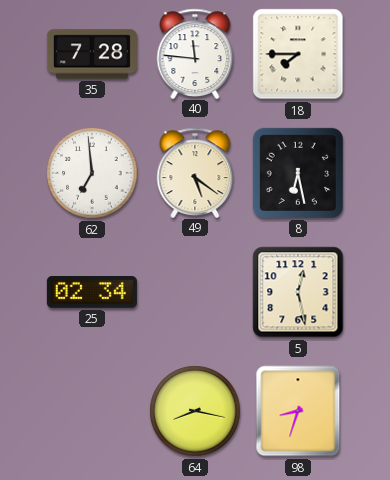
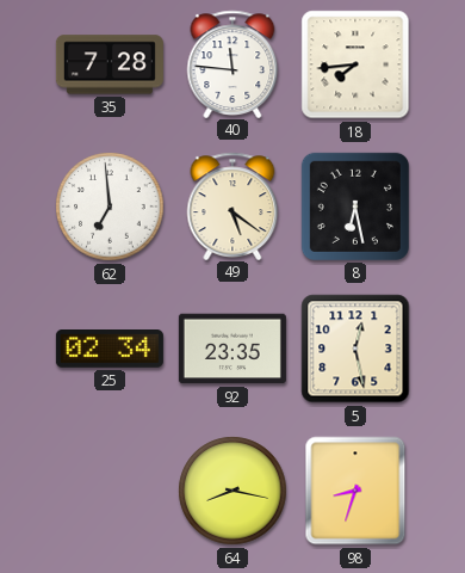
18: 7:45 -> 7:44
92: none -> 23:35
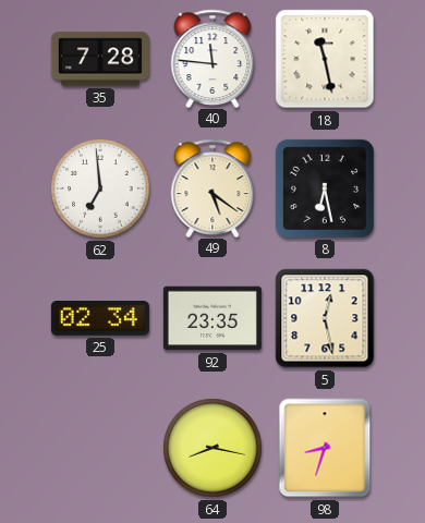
18: 7:44 -> 11:28
